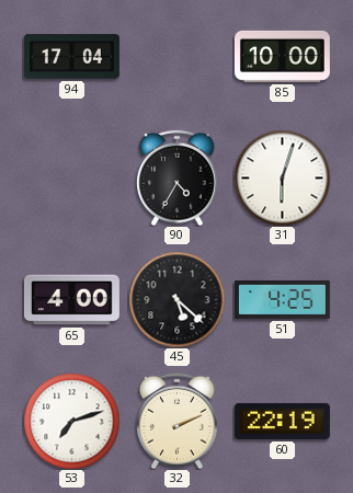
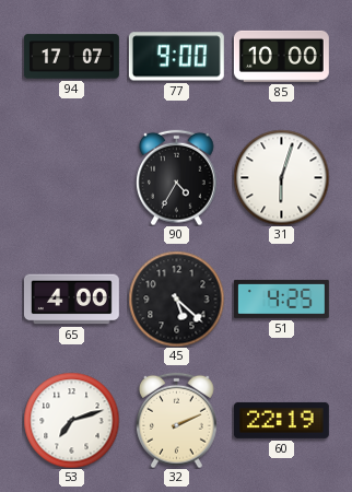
94: 17:04 -> 17:07
77: none -> 9:00
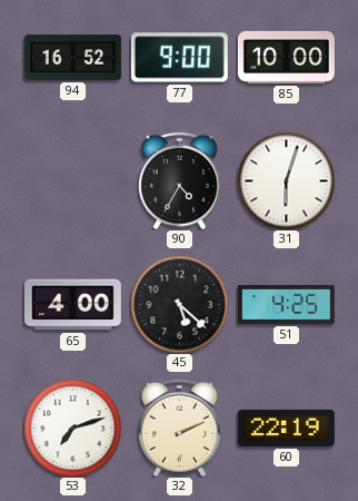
94: 17:07 -> 16:52
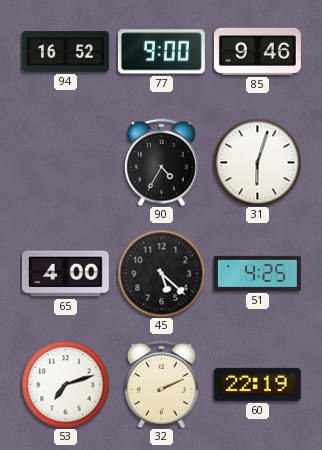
85: 10:00 -> 9:46
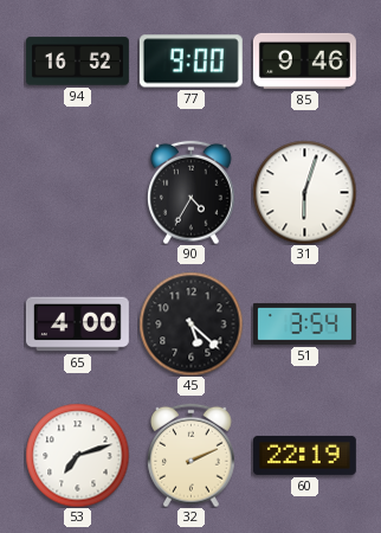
51: 4:25 -> 3:54
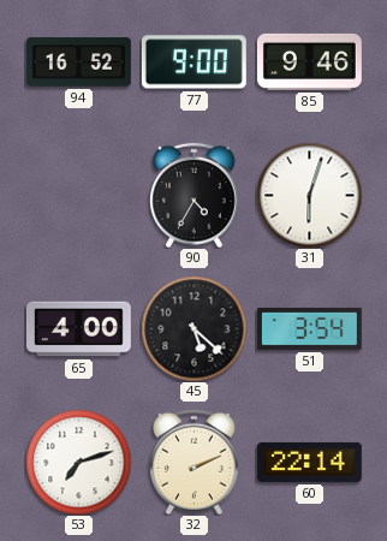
60: 22:19 -> 22:14
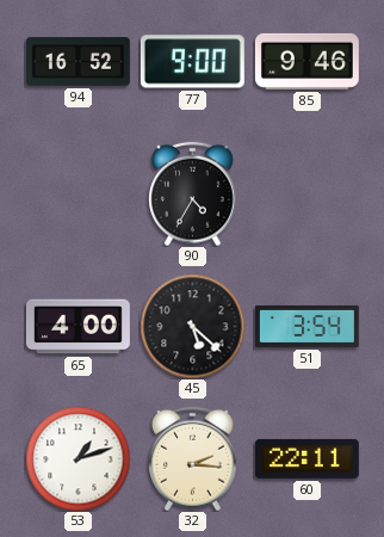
31: 6:03 -> none
53: 7:12 -> 1:12
32: 2:11 -> 2:16
60: 22:14 -> 22:11
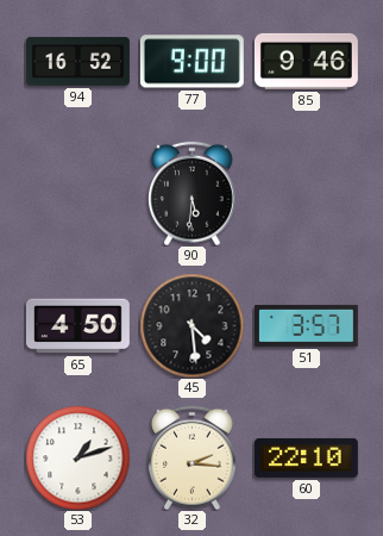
90: 4:35 -> 5:31
65: 4:00 -> 4:50
45: 5:22 -> 4:29
51: 3:54 -> 3:57
60: 22:11 -> 22:10
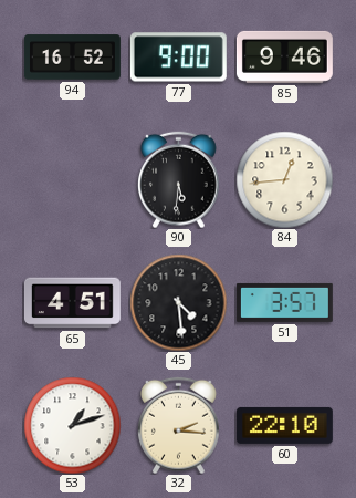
84: none -> 12:44
65: 4:50 -> 4:51
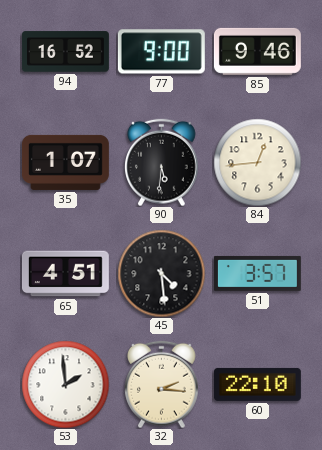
35: none -> 1:07
53: 1:12 -> 1:59
